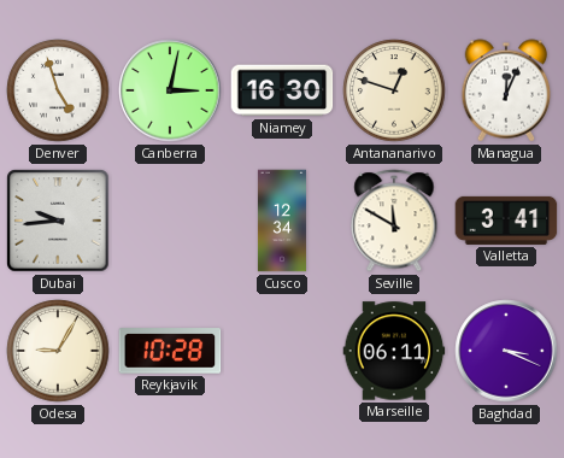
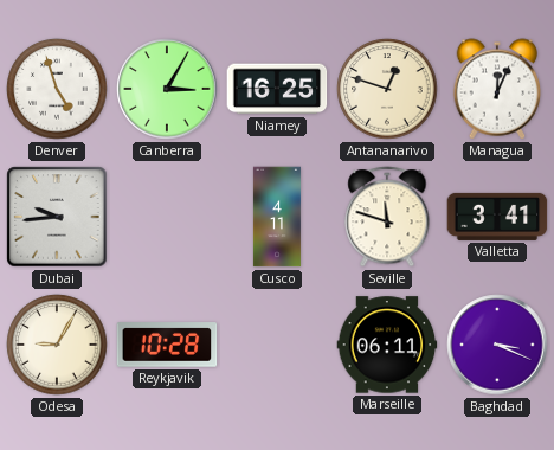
Canberra: 3:02 -> 3:05
Niamey: 16:30 -> 16:25
Cusco: 12:34 -> 4:11
Seville: 11:50 -> 11:48
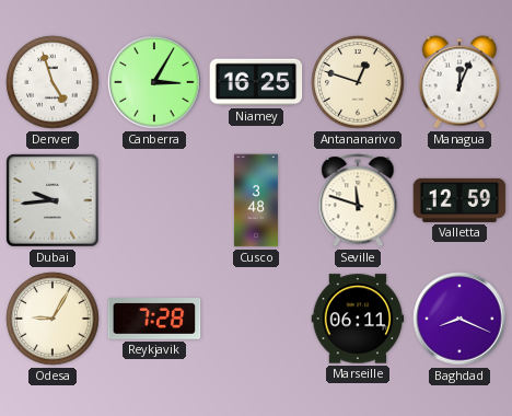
Cusco: 4:11 -> 3:48
Valletta: 3:41 -> 12:59
Reykjavik: 10:28 -> 7:28
Baghdad: 3:19 -> 8:19
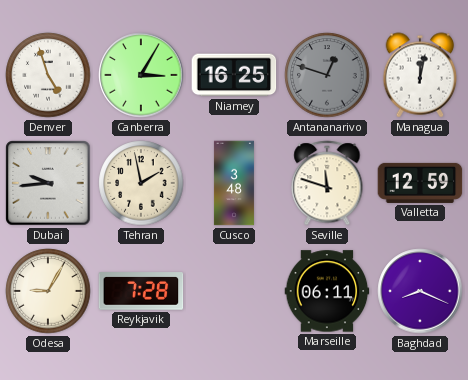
Antananarivo dial: cream -> grey
Managua: 12:04 -> 12:02
Tehran: none -> 1:58
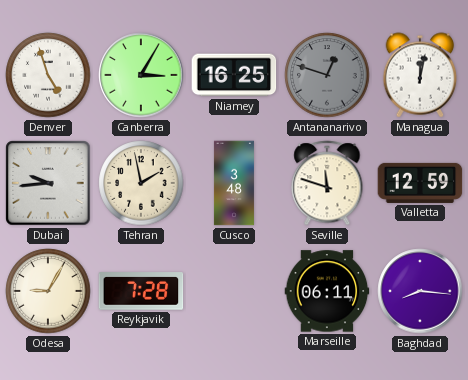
Baghdad: 8:19 -> 8:16
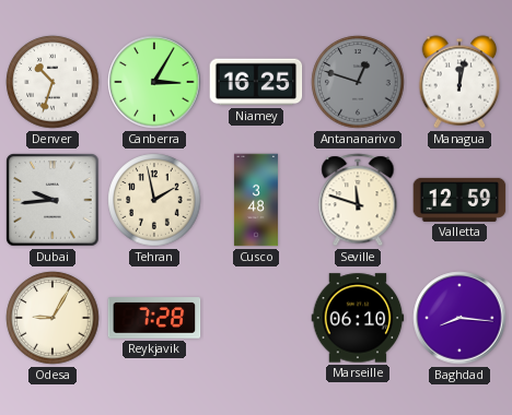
Denver: 4:57 -> 10:33
Marseille: 06:11 -> 06:10
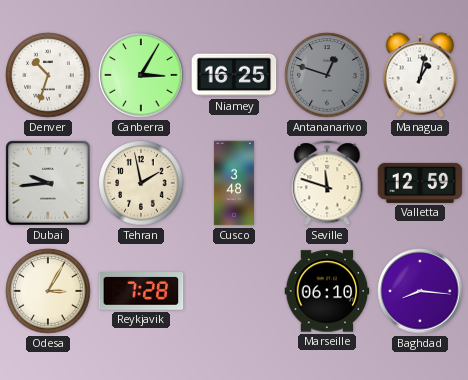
Managua: 12:02 -> 1:02
Odesa: 9:05 -> 3:05
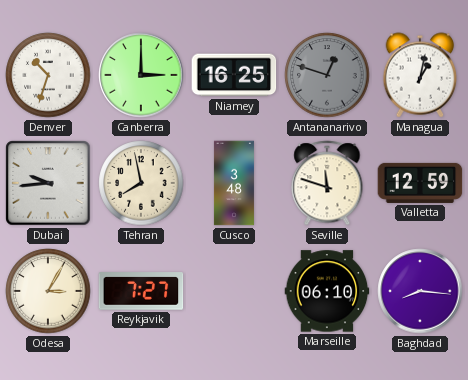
Canberra: 3:05 -> 3:00
Tehran: 1:58 -> 7:58
Reykjavik: 7:28 -> 7:27
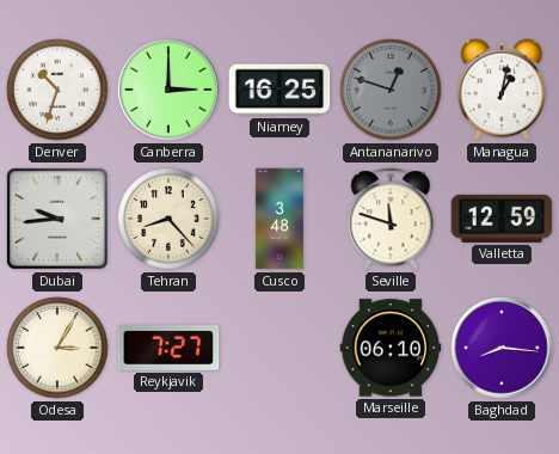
Tehran: 7:58 -> 8:23
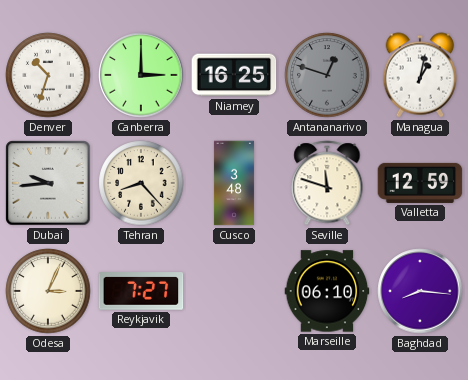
Odesa: 3:05 -> 3:04
